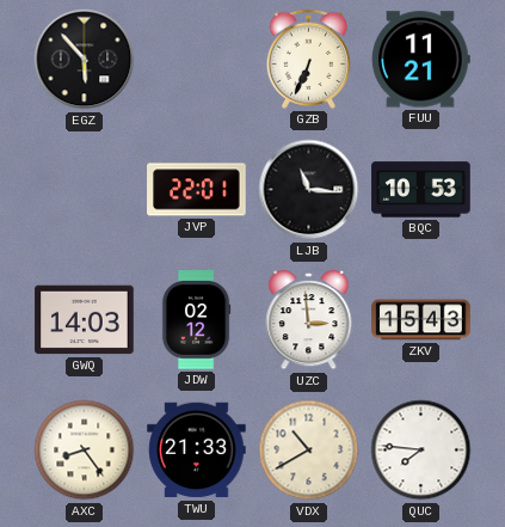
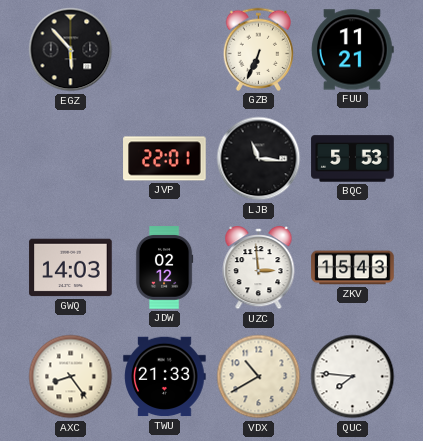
BQC: 10:53 -> 5:53
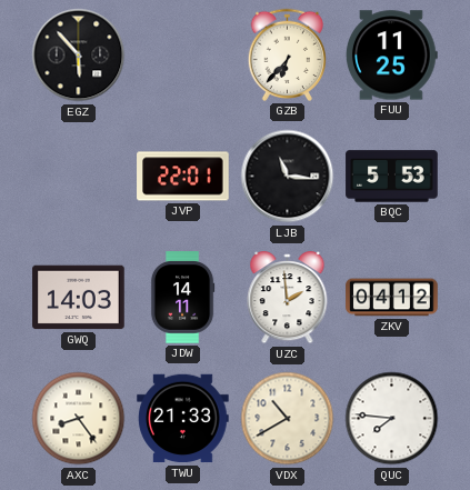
GZB: 6:34 -> 6:37
FUU: 11:21 -> 11:25
JDW: 02:12 -> 14:11
UZC: 2:59 -> 1:59
ZKV: 15:43 -> 04:12
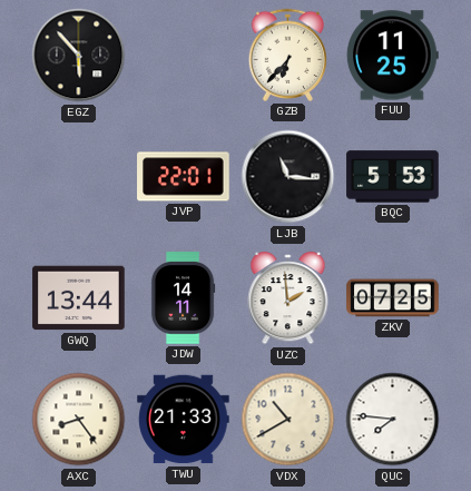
GWQ: 14:03 -> 13:44
ZKV: 04:12 -> 07:25
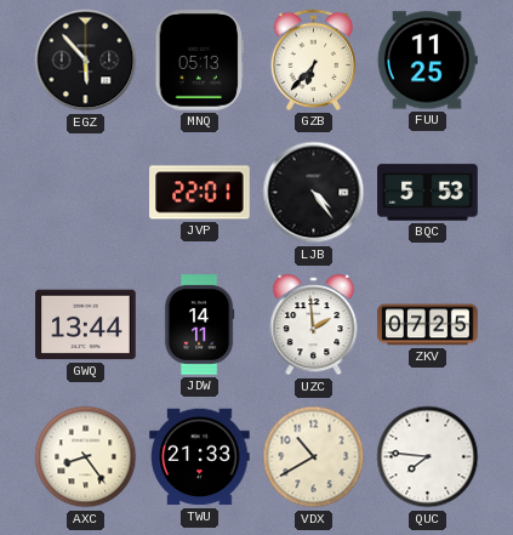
MNQ: none -> 05:13
LJB: 11:16 -> 4:24
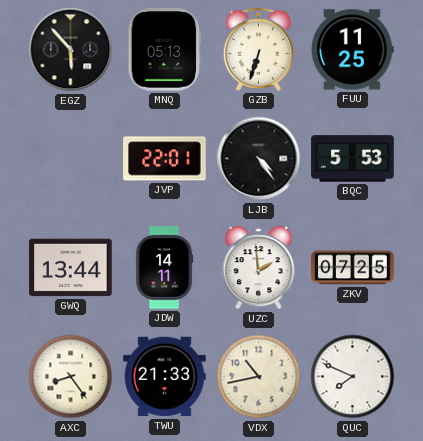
GZB: 6:37 -> 6:33
VDX: 10:40 -> 10:43
QUC: 7:46 -> 7:49
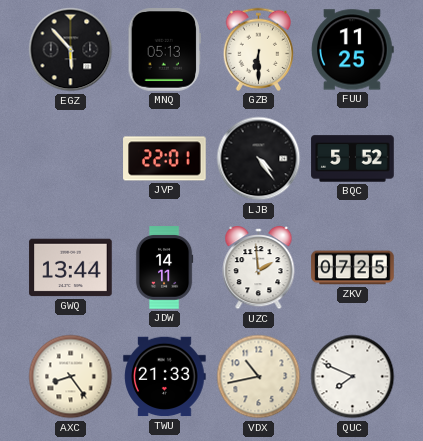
GZB: 6:33 -> 6:30
BQC: 5:53 -> 5:52
